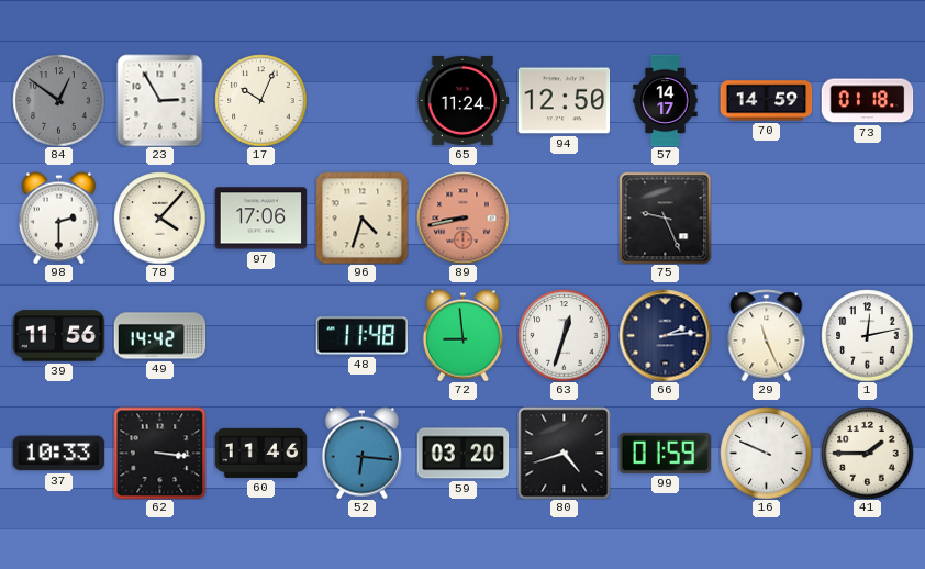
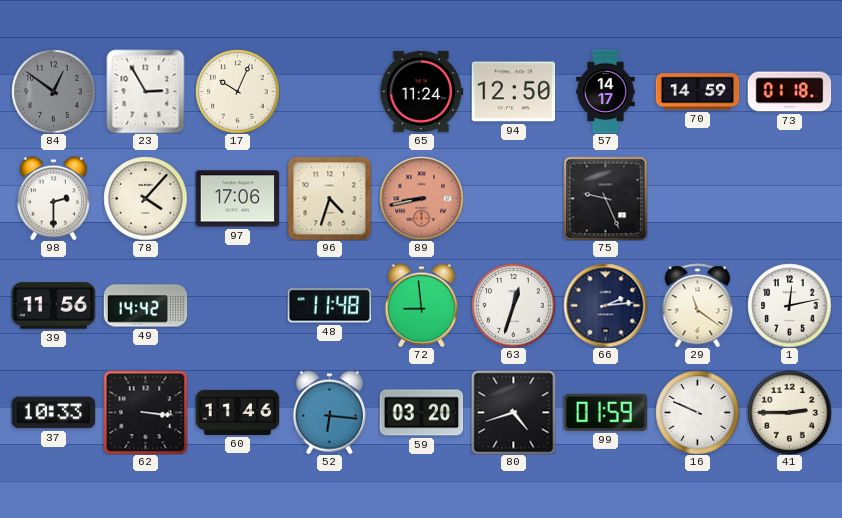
29: 11:26 -> 11:21
41: 1:45 -> 2:45
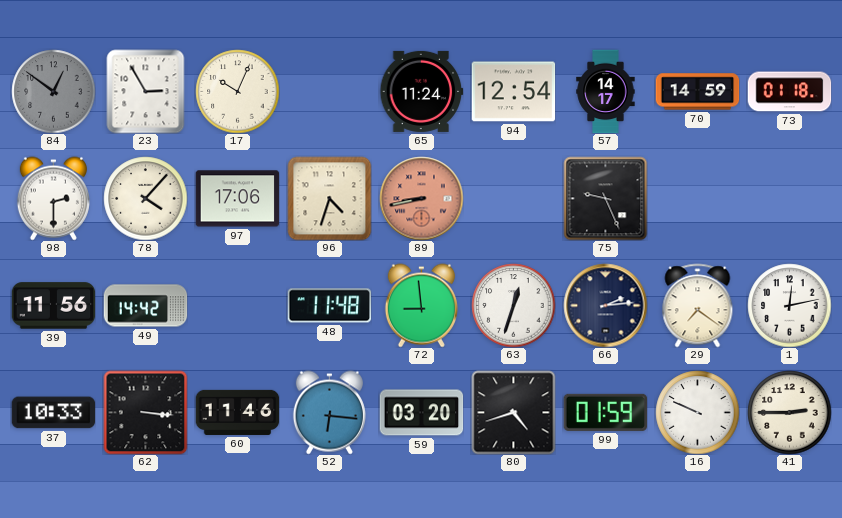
94: 12:50 -> 12:54
29: 11:21 -> 7:21
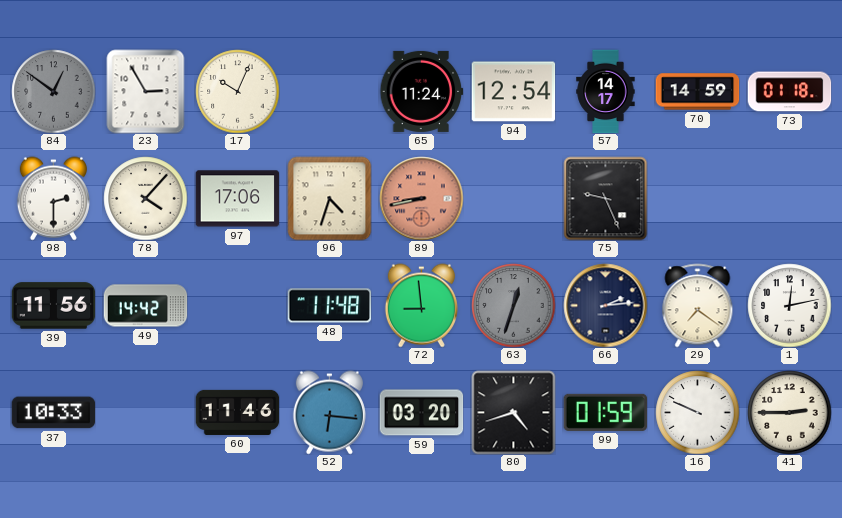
63 dial: white -> grey
62: 3:16 -> none
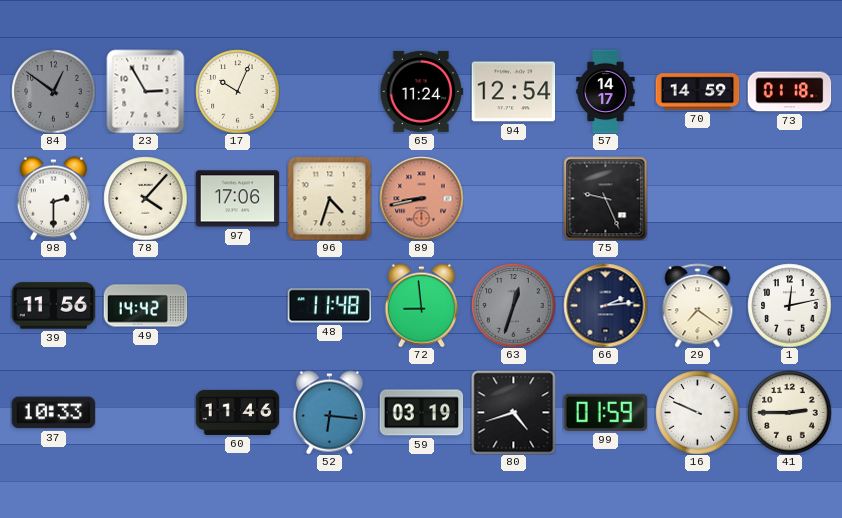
59: 03:20 -> 03:19
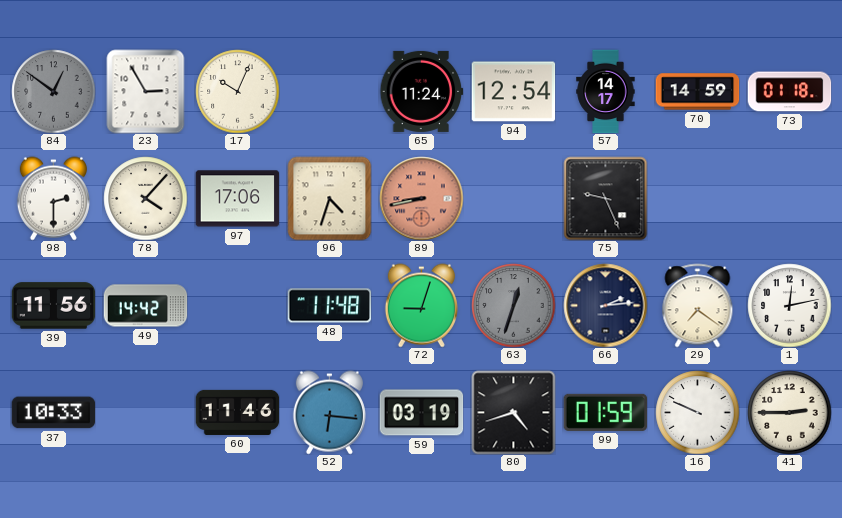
72: 8:59 -> 9:03
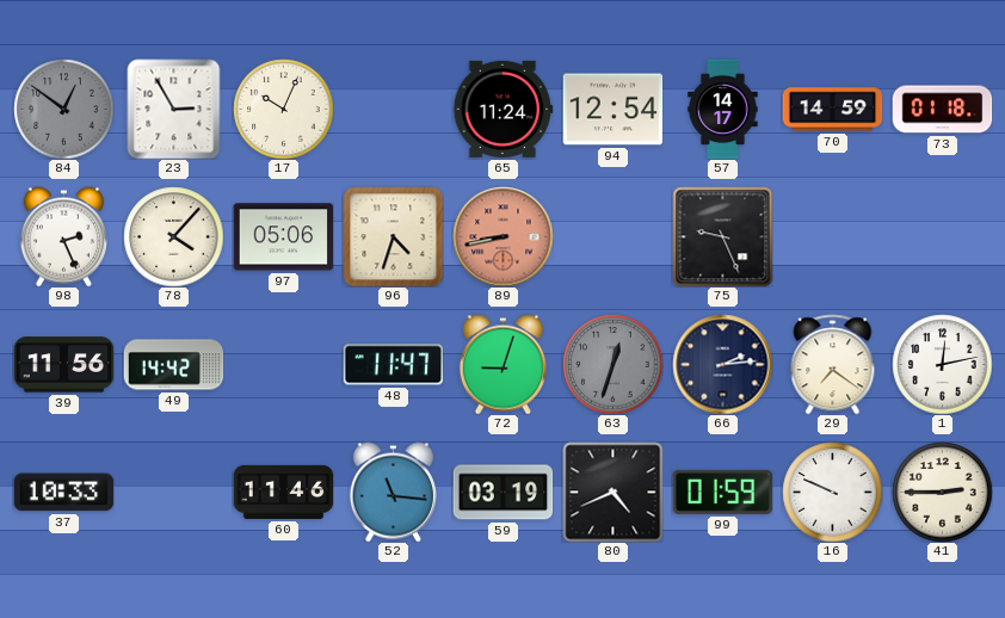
98: 2:30 -> 2:26
97: 17:06 -> 05:06
48: 11:48 -> 11:47
52: 6:16 -> 11:16
80: 4:42 -> 4:41
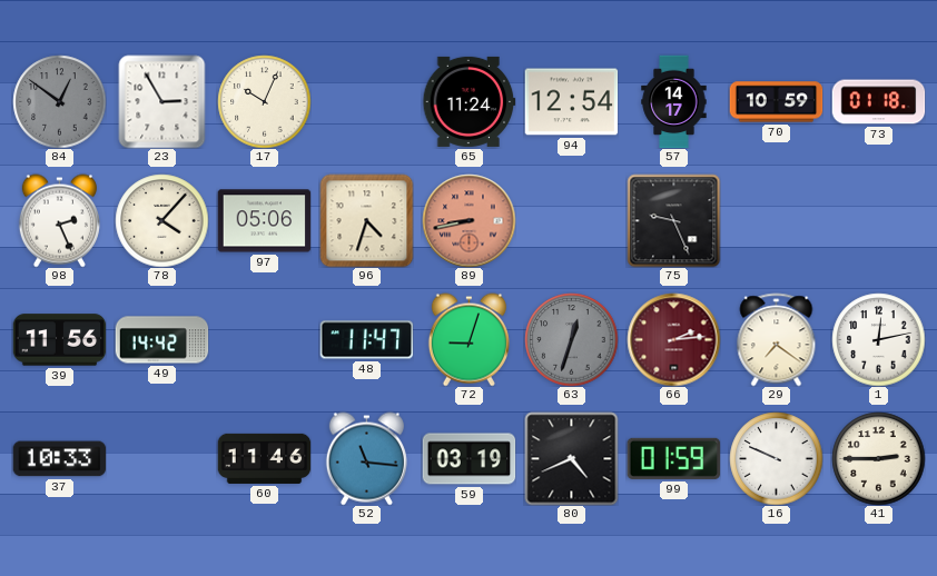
70: 14:59 -> 10:59
66 dial: navy -> burgundy
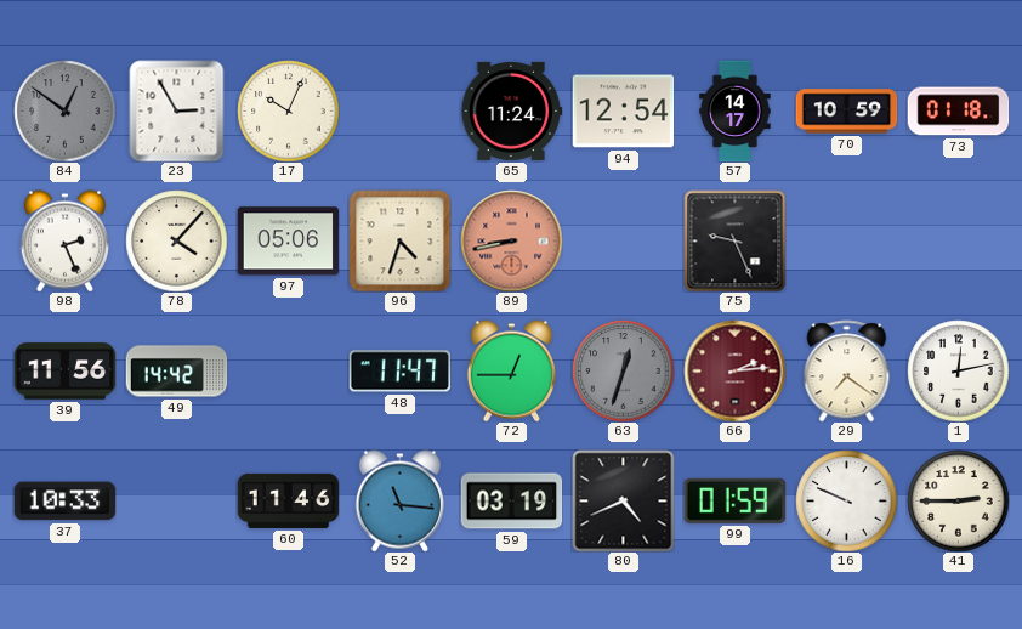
72: 9:03 -> 12:45
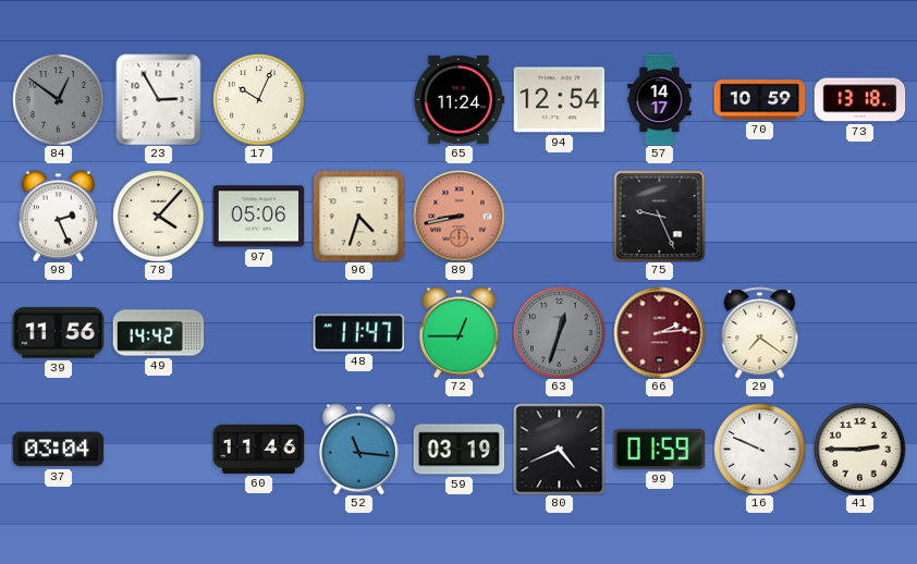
73: 01:18 -> 13:18
1: 12:13 -> none
37: 10:33 -> 03:04
